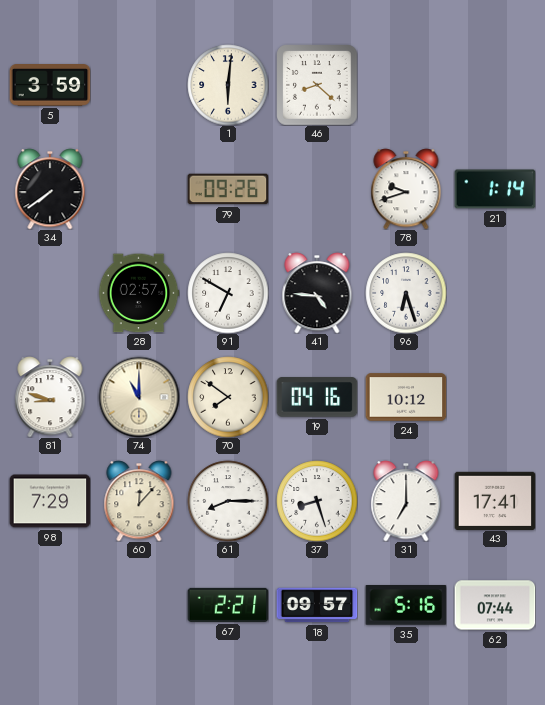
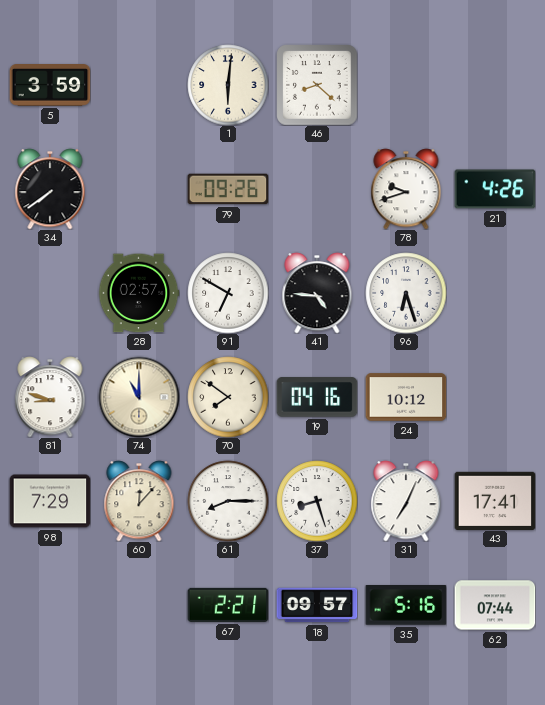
21: 1:14 -> 4:26
31: 7:00 -> 7:04
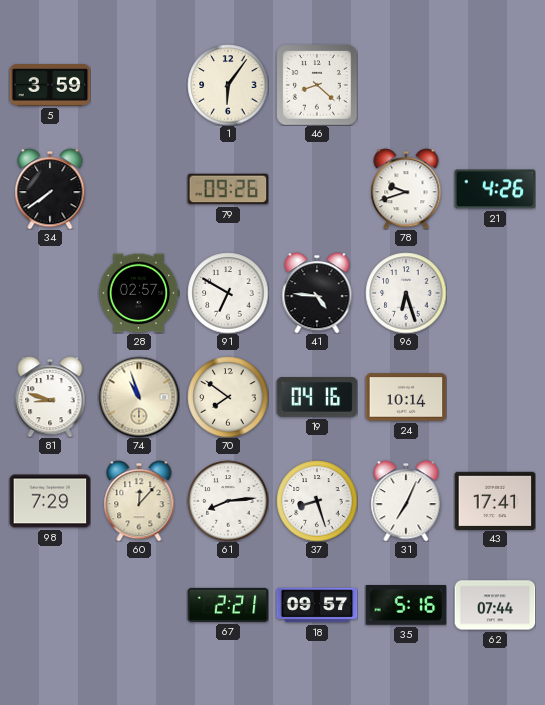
1: 6:01 -> 6:06
74: 11:00 -> 10:57
24: 10:12 -> 10:14
61: 8:15 -> 8:14
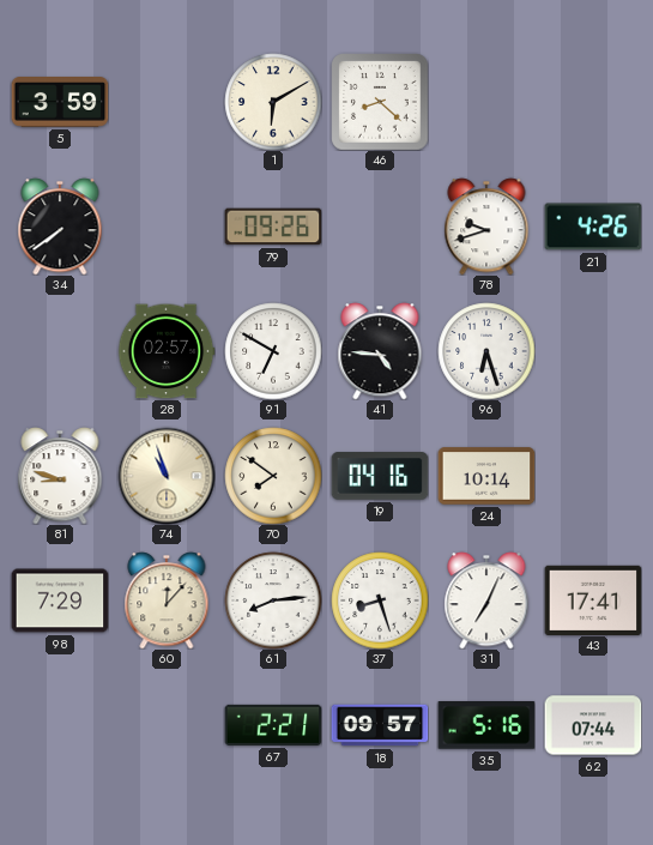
1: 6:06 -> 6:10
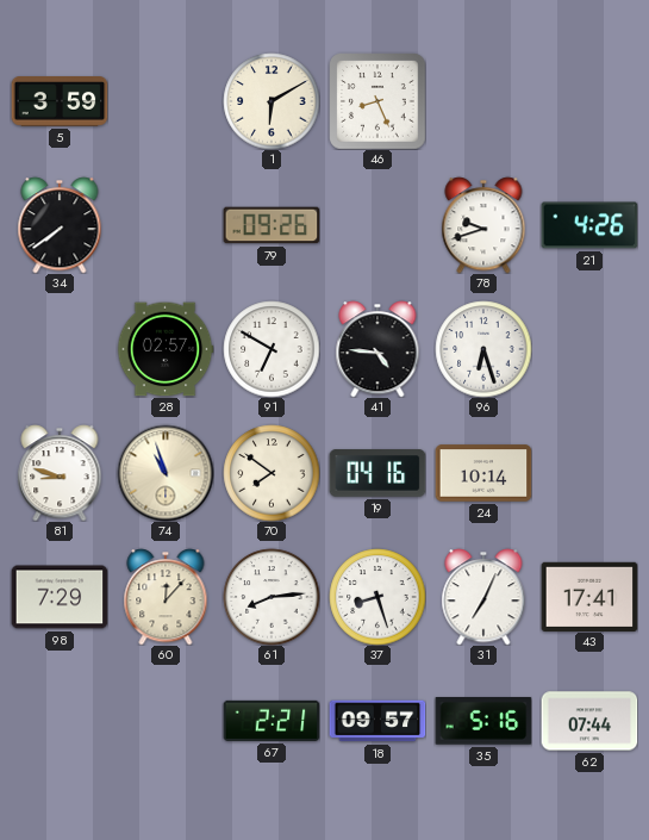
46: 8:22 -> 8:26
